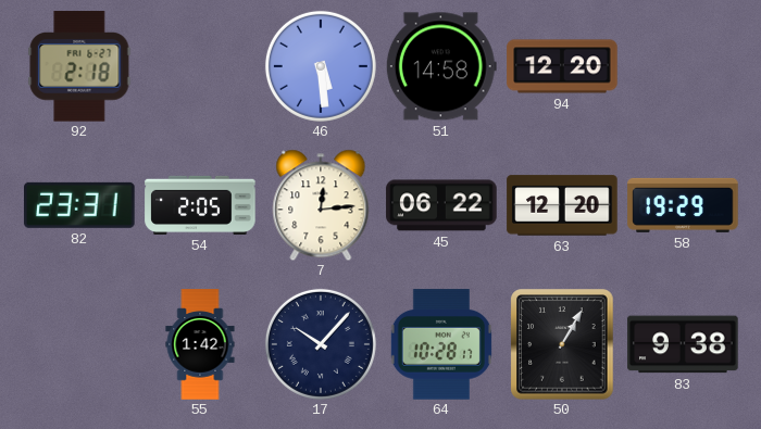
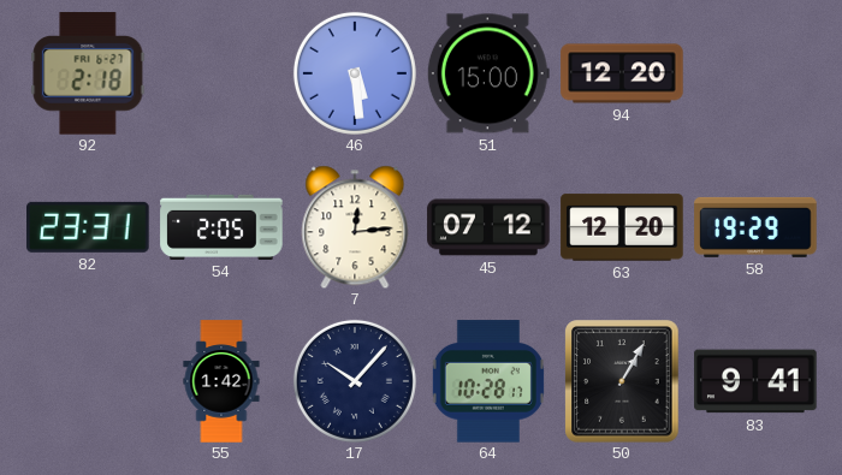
51: 14:58 -> 15:00
45: 06:22 -> 07:12
83: 9:38 -> 9:41
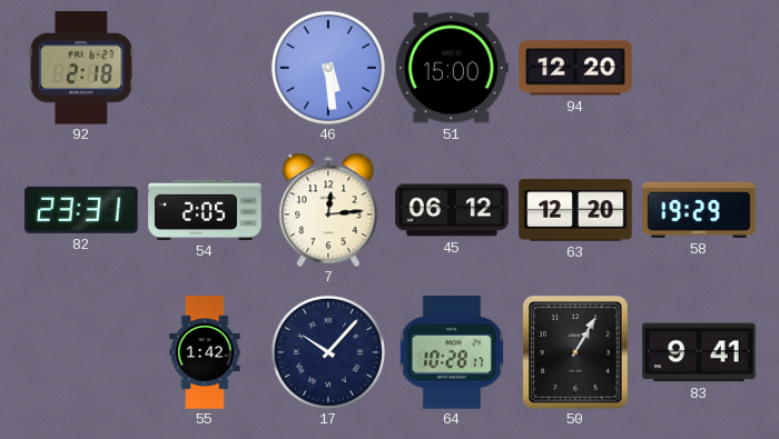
45: 07:12 -> 06:12
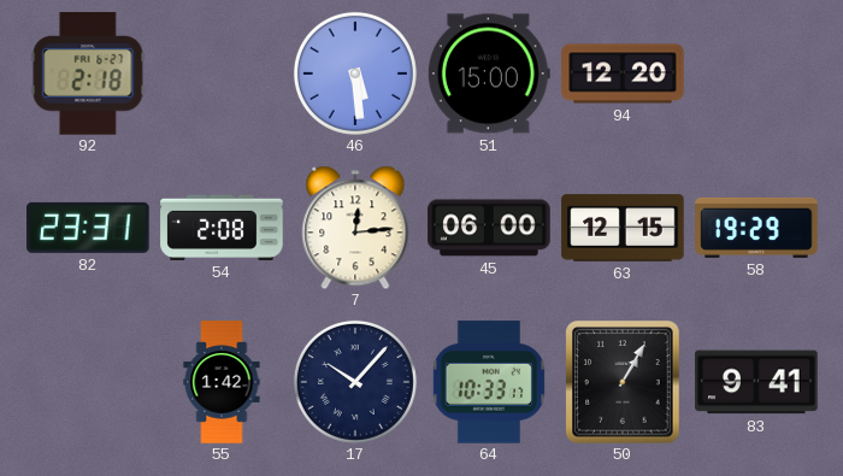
54: 2:05 -> 2:08
45: 06:12 -> 06:00
63: 12:20 -> 12:15
64: 10:28 -> 10:33
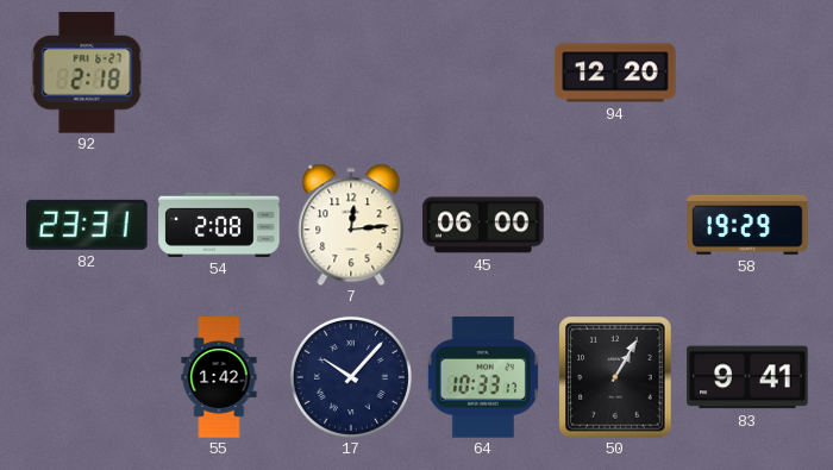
46: 5:29 -> none
51: 15:00 -> none
63: 12:15 -> none
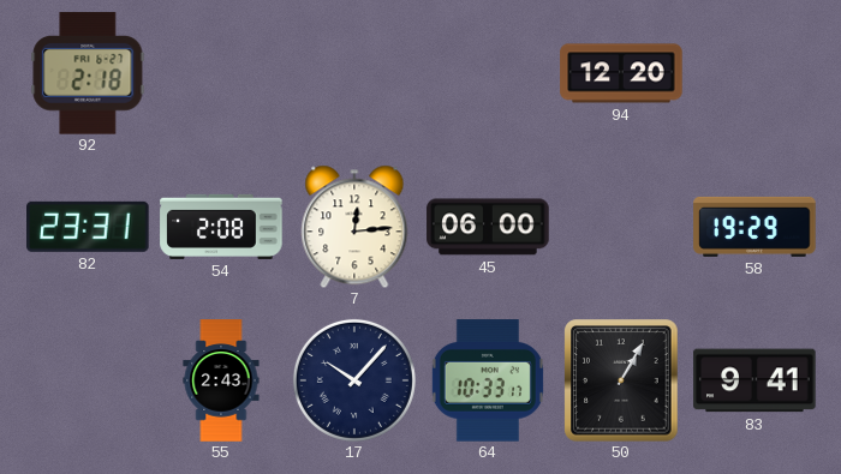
55: 1:42 -> 2:43
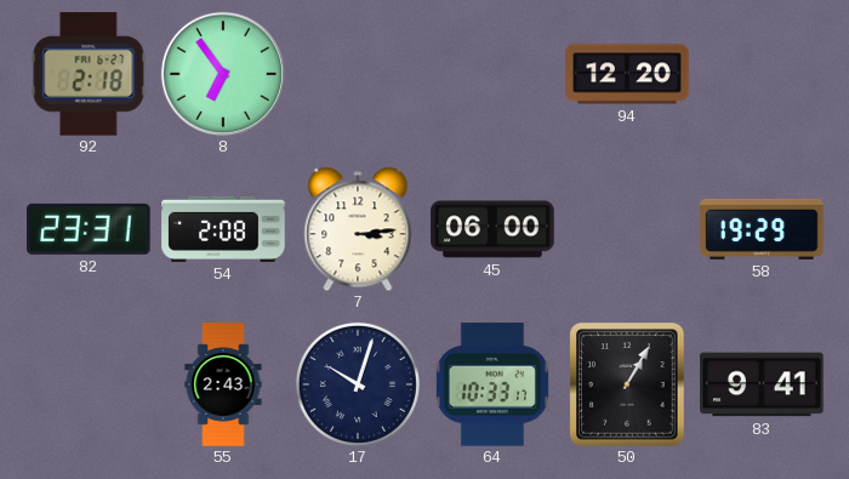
8: none -> 6:54
7: 12:14 -> 3:14
17: 10:07 -> 10:03
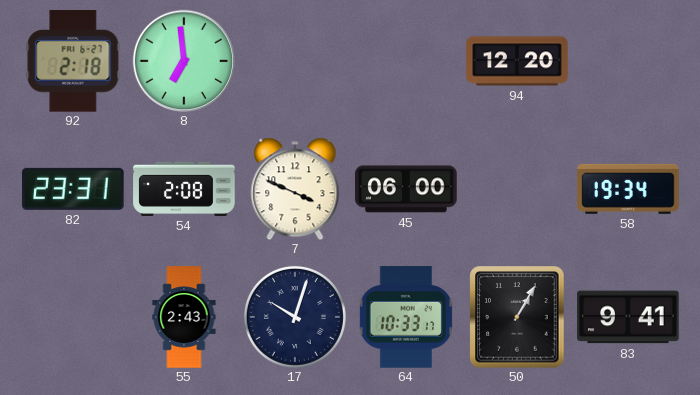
8: 6:54 -> 6:59
7: 3:14 -> 3:49
58: 19:29 -> 19:34
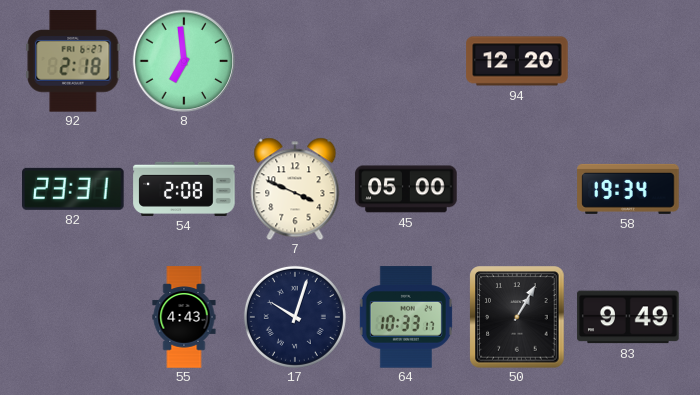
45: 06:00 -> 05:00
55: 2:43 -> 4:43
83: 9:41 -> 9:49
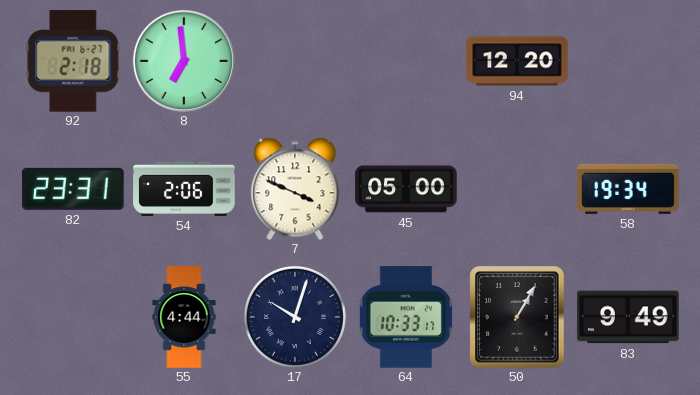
54: 2:08 -> 2:06
55: 4:43 -> 4:44
